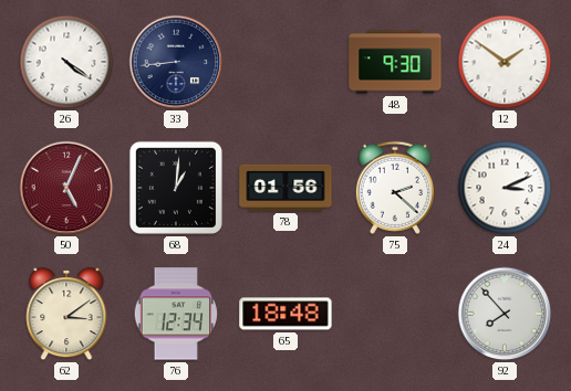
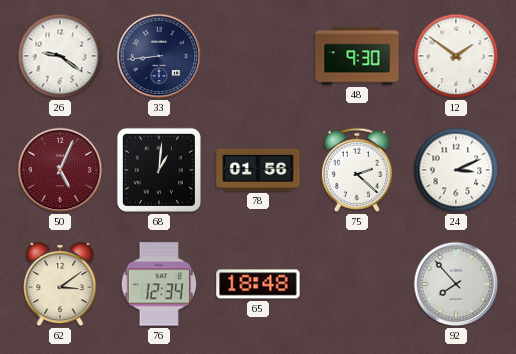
26: 4:21 -> 9:21
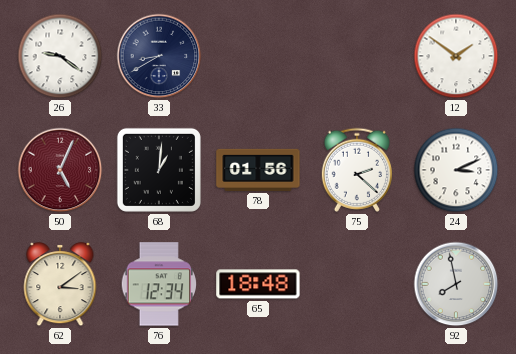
33: 8:44 -> 8:40
48: 9:30 -> none
92: 7:53 -> 7:58
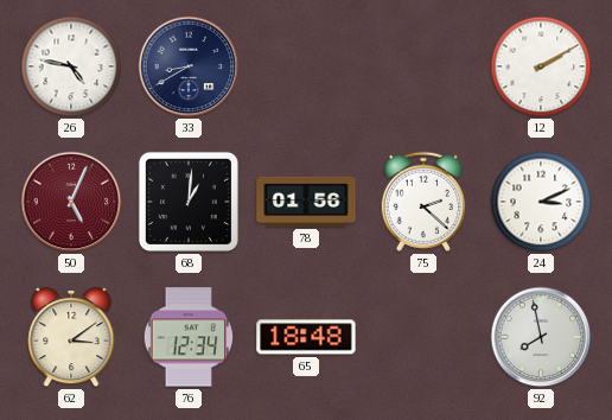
26: 9:21 -> 4:47
12: 1:51 -> 2:10
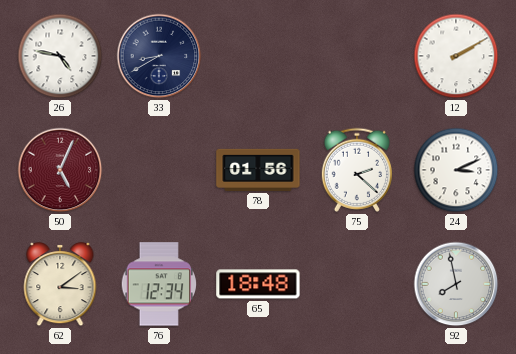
68: 1:01 -> none
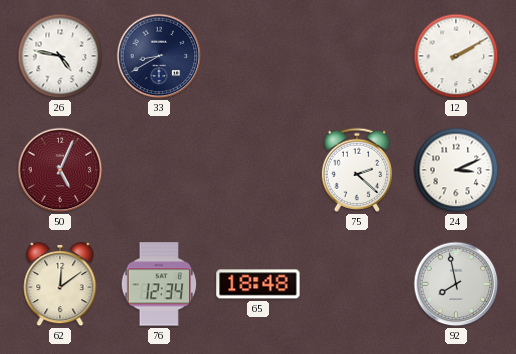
78: 01:56 -> none
62: 3:09 -> 12:09
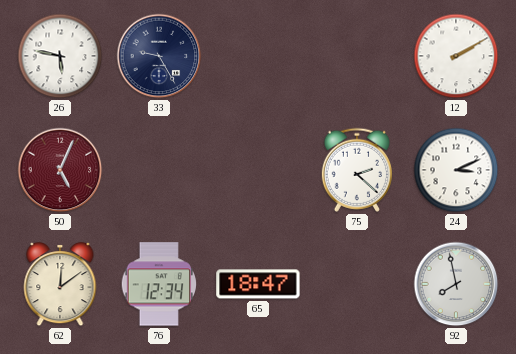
26: 4:47 -> 5:47
33: 8:40 -> 9:25
65: 18:48 -> 18:47
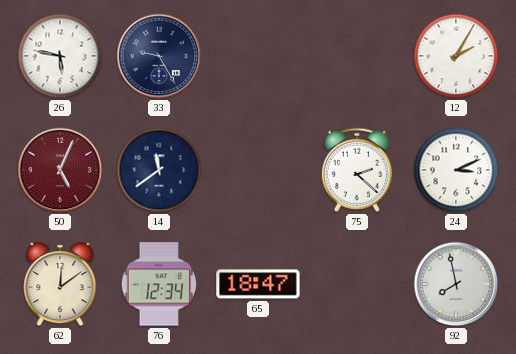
12: 2:10 -> 2:05
14: none -> 11:39
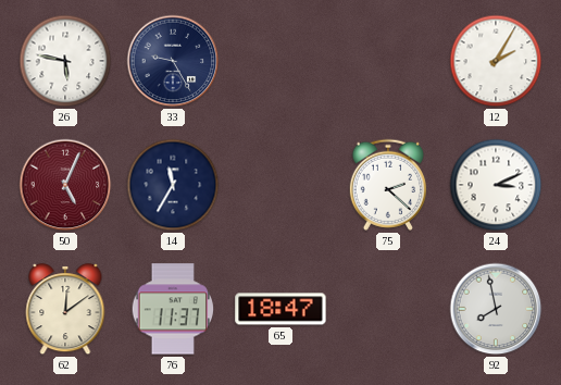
14: 11:39 -> 11:35
76: 12:34 -> 11:37
